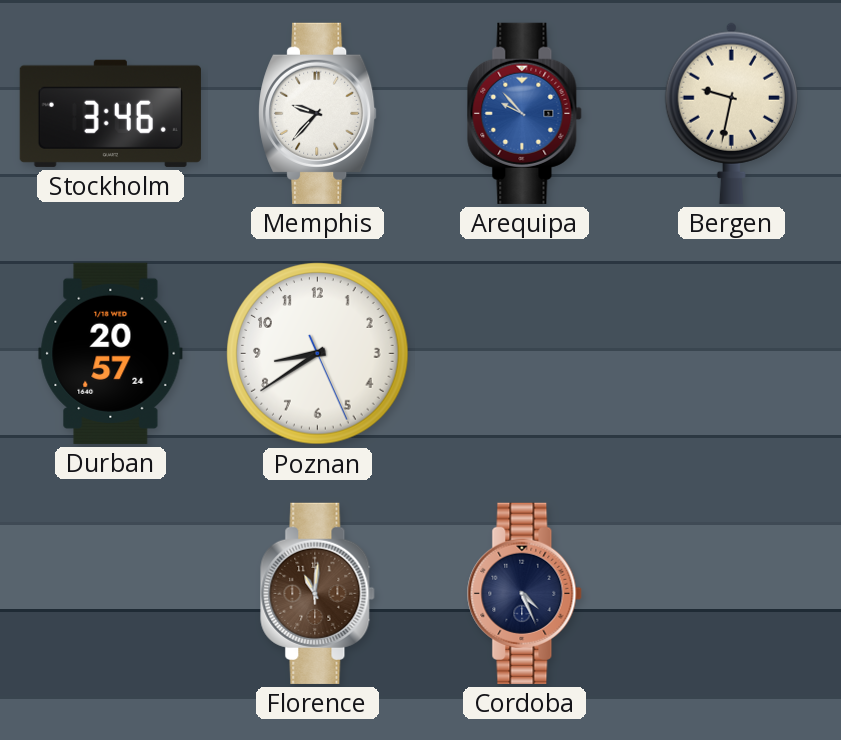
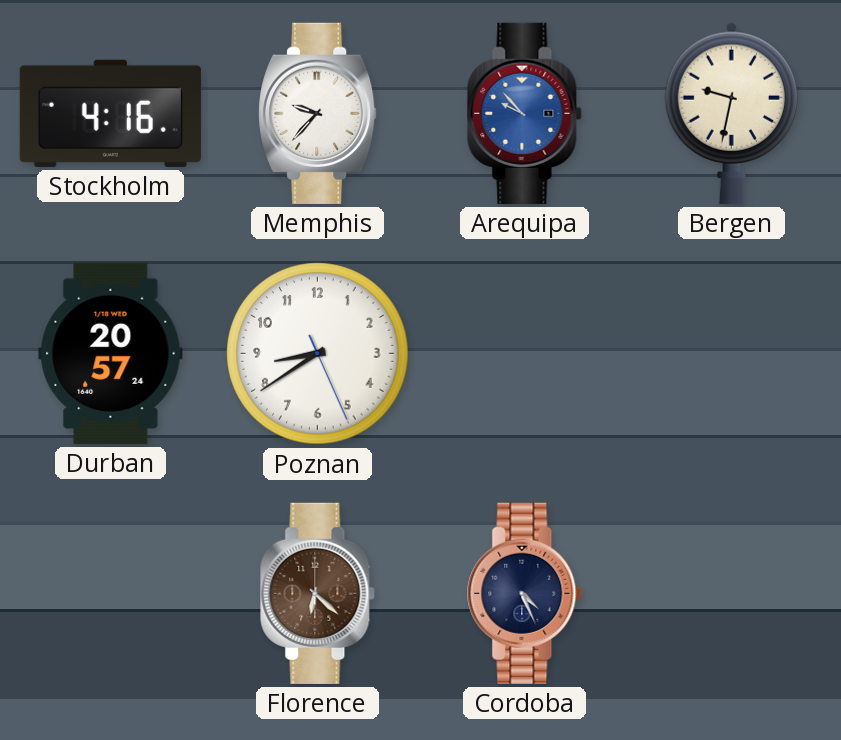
Stockholm: 3:46 -> 4:16
Florence: 11:01 -> 6:22
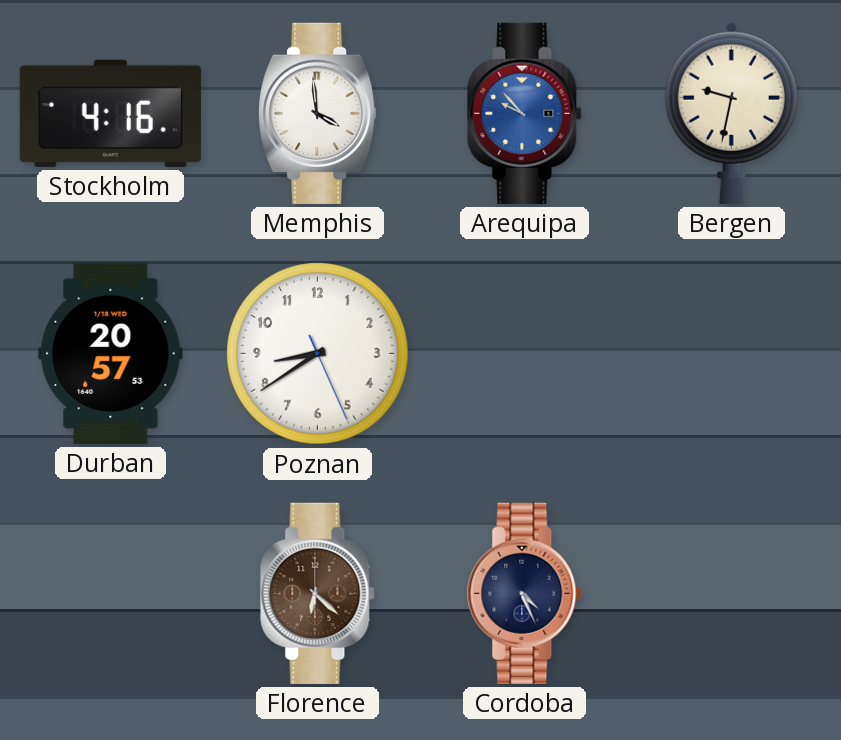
Memphis: 9:37 -> 3:59
Durban: 20:57:24 -> 20:57:53
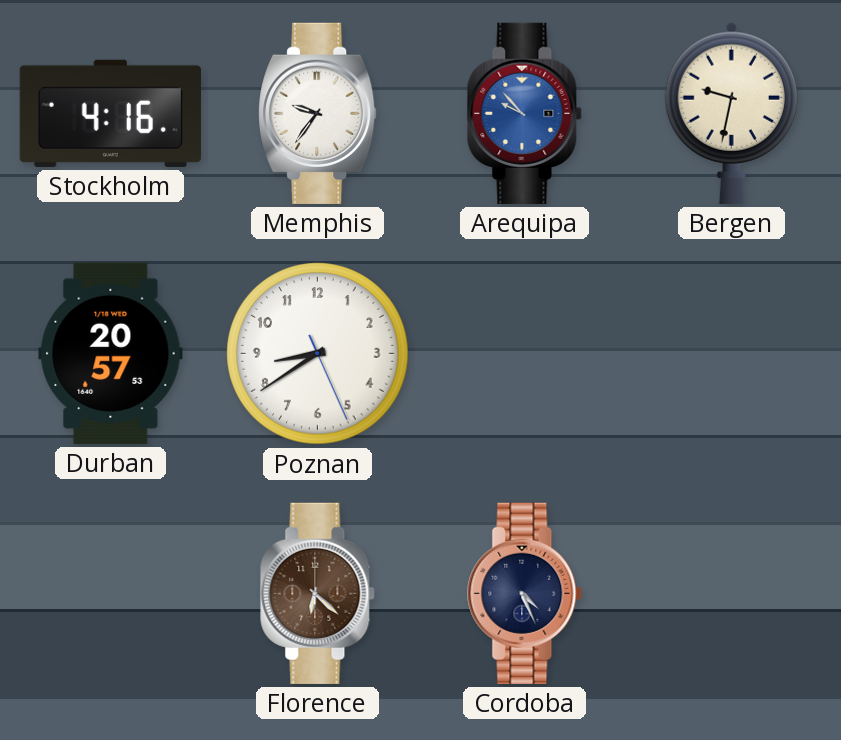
Memphis: 3:59 -> 9:36
